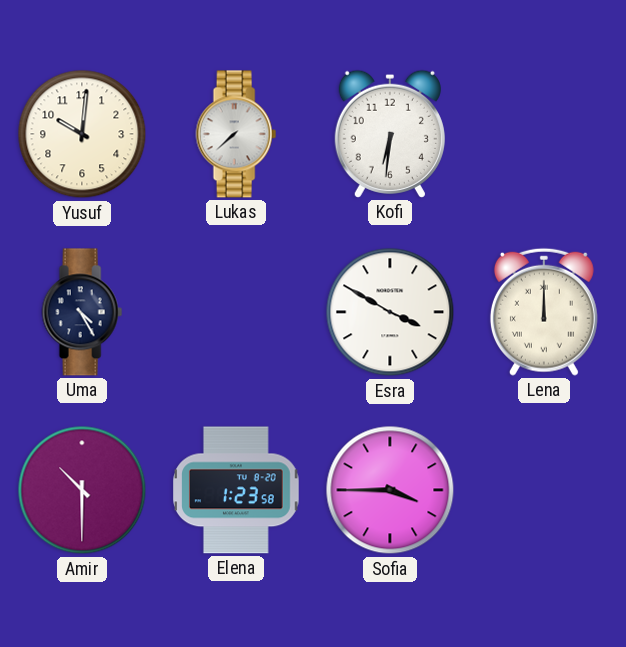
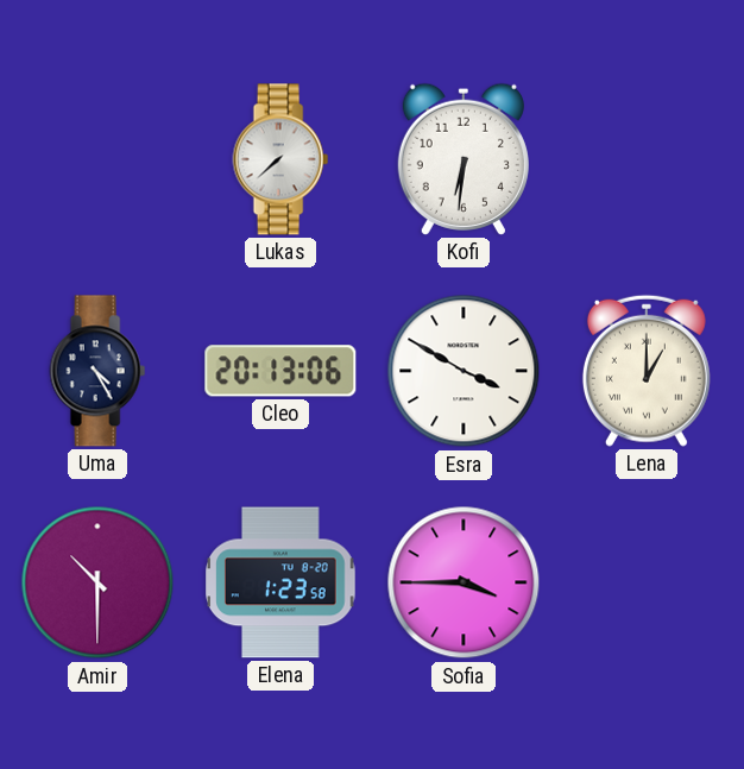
Yusuf: 10:01 -> none
Cleo: none -> 20:13
Lena: 12:00 -> 1:00
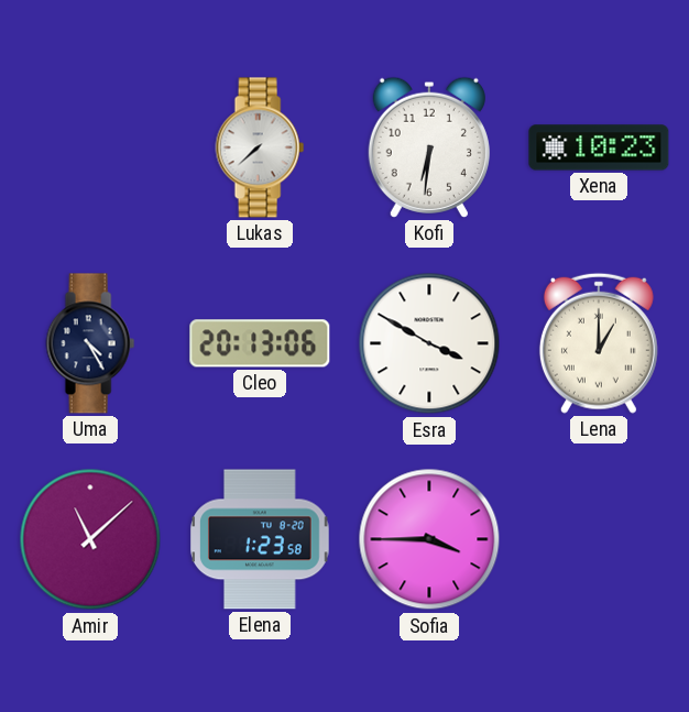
Xena: none -> 10:23
Amir: 10:30 -> 11:08
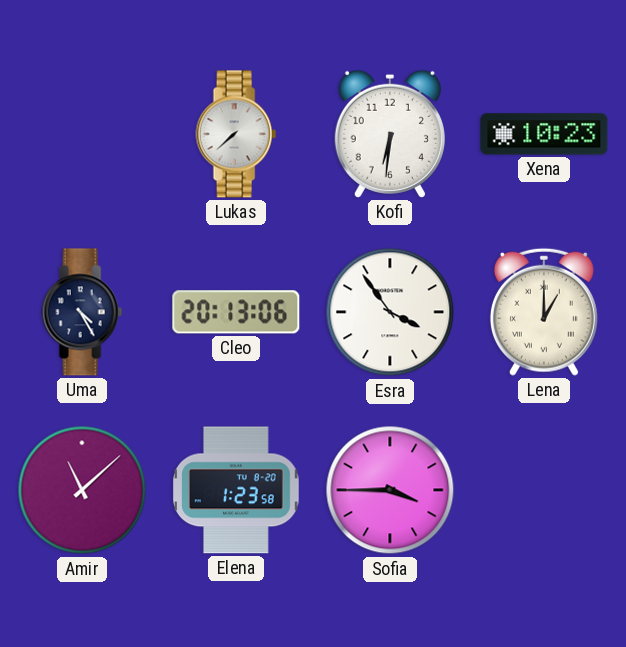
Esra: 3:50 -> 3:54
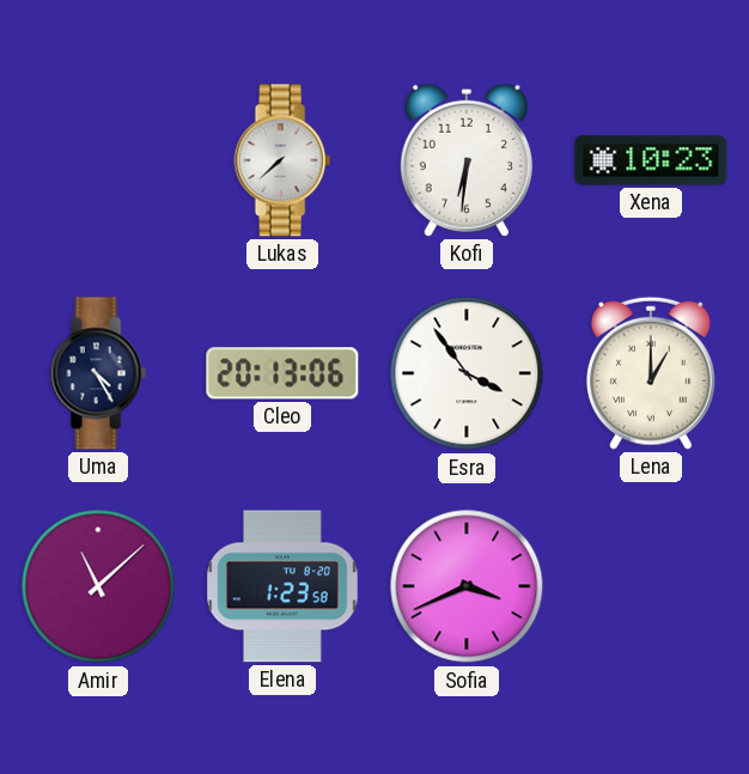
Sofia: 3:45 -> 3:41
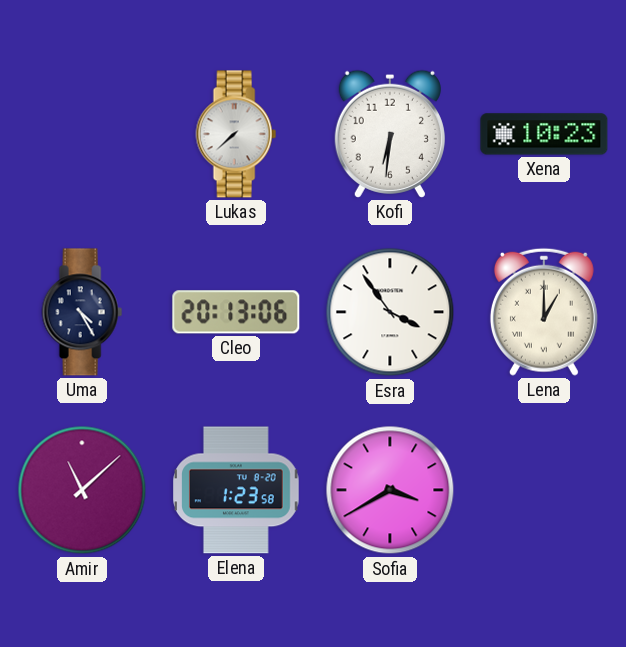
Sofia: 3:41 -> 3:40
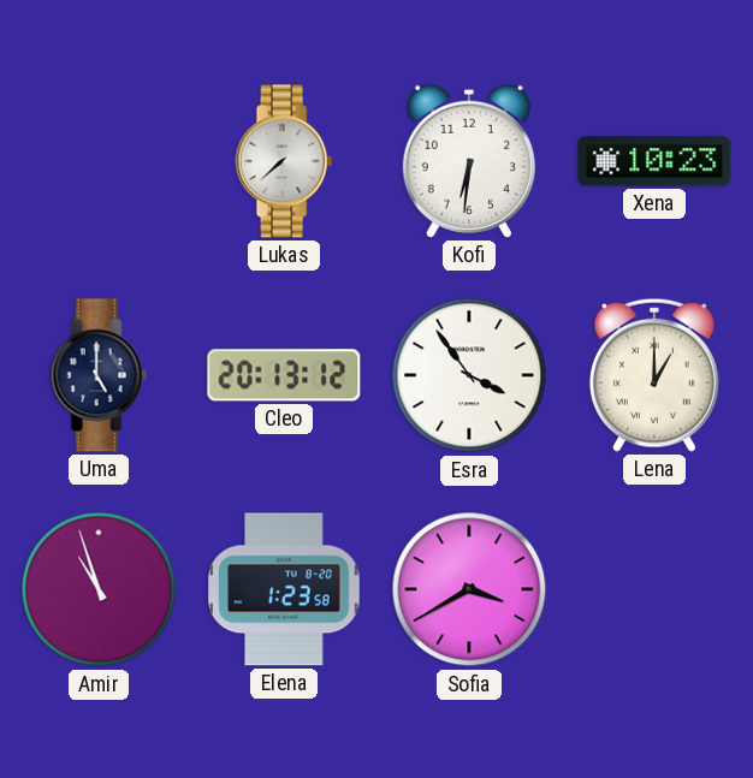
Uma: 4:25 -> 5:00
Cleo: 20:13:06 -> 20:13:12
Amir: 11:08 -> 10:57
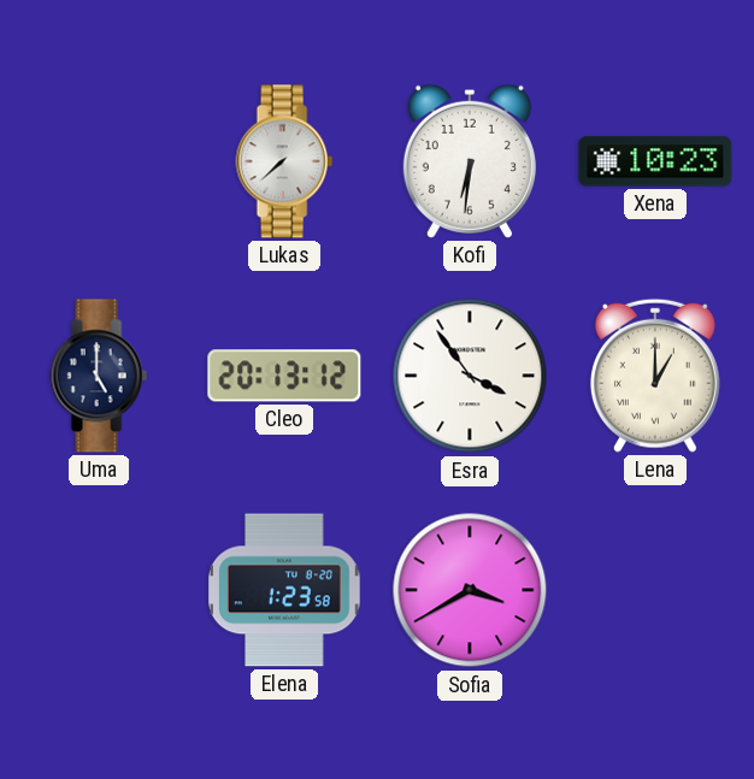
Amir: 10:57 -> none
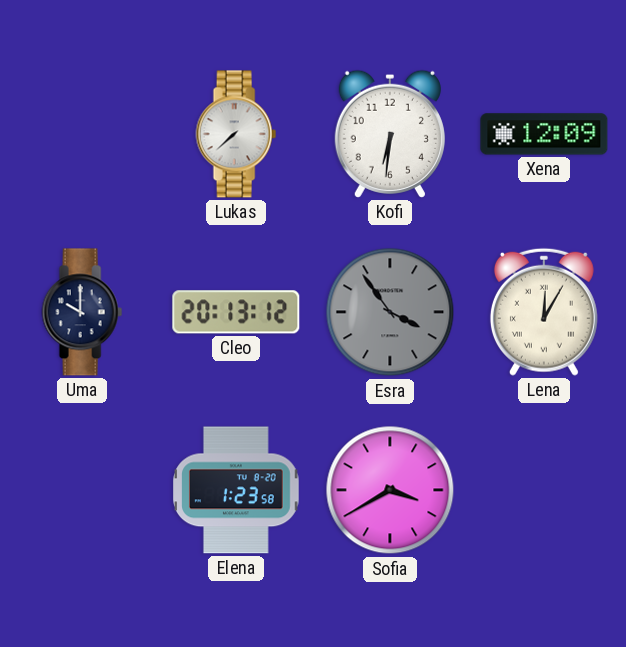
Xena: 10:23 -> 12:09
Uma: 5:00 -> 10:00
Esra dial: white -> grey
Lena: 1:00 -> 12:05
